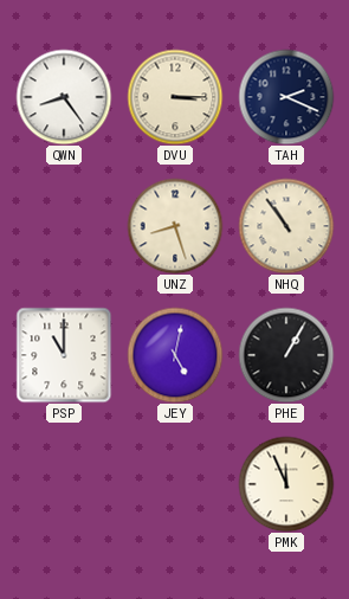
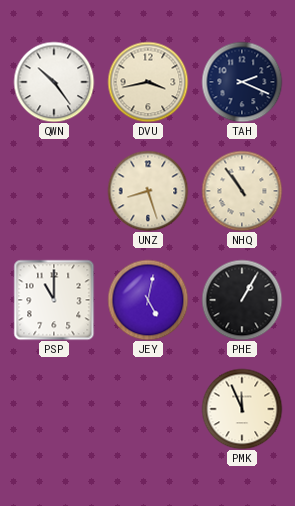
QWN: 8:24 -> 10:24
DVU: 3:15 -> 3:43
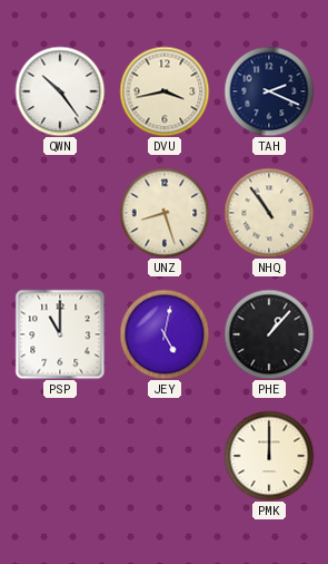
PHE: 1:05 -> 1:07
PMK: 11:56 -> 12:00
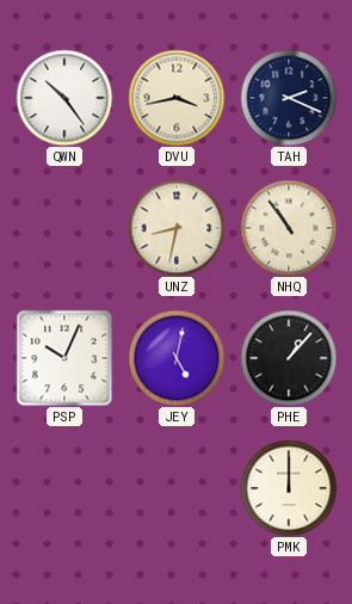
UNZ: 8:27 -> 8:32
PSP: 11:00 -> 10:04
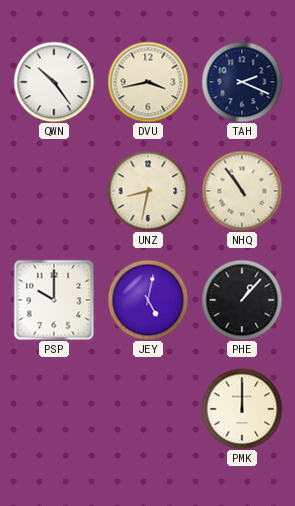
PSP: 10:04 -> 10:00
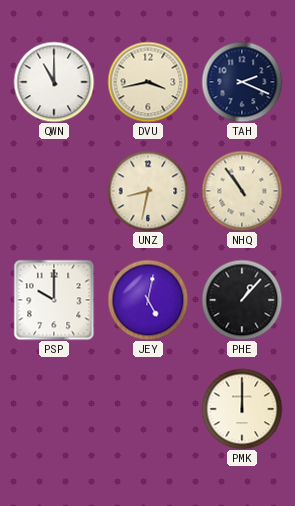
QWN: 10:24 -> 11:00
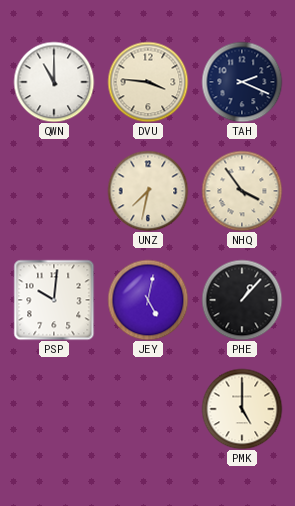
DVU: 3:43 -> 3:46
UNZ: 8:32 -> 7:32
NHQ: 10:54 -> 3:54
PSP: 10:00 -> 10:01
PMK: 12:00 -> 5:00
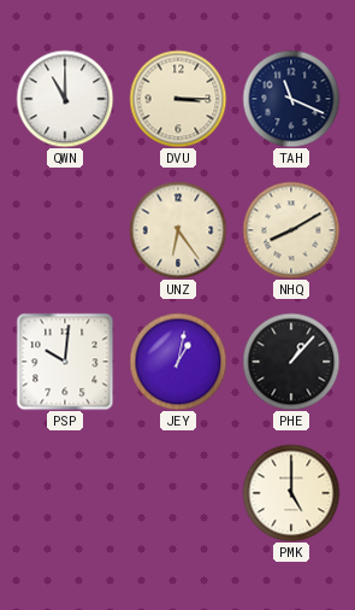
DVU: 3:46 -> 3:15
TAH: 2:19 -> 11:19
UNZ: 7:32 -> 6:24
NHQ: 3:54 -> 8:10
JEY: 5:02 -> 1:02
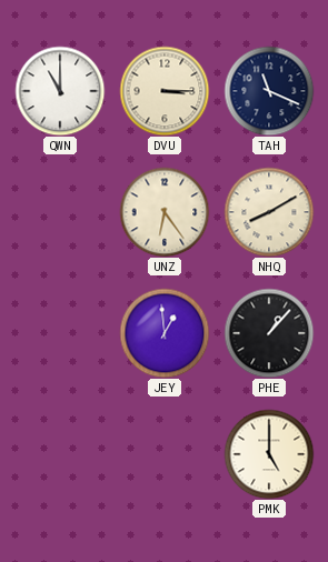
PSP: 10:01 -> none
JEY: 1:02 -> 12:59
